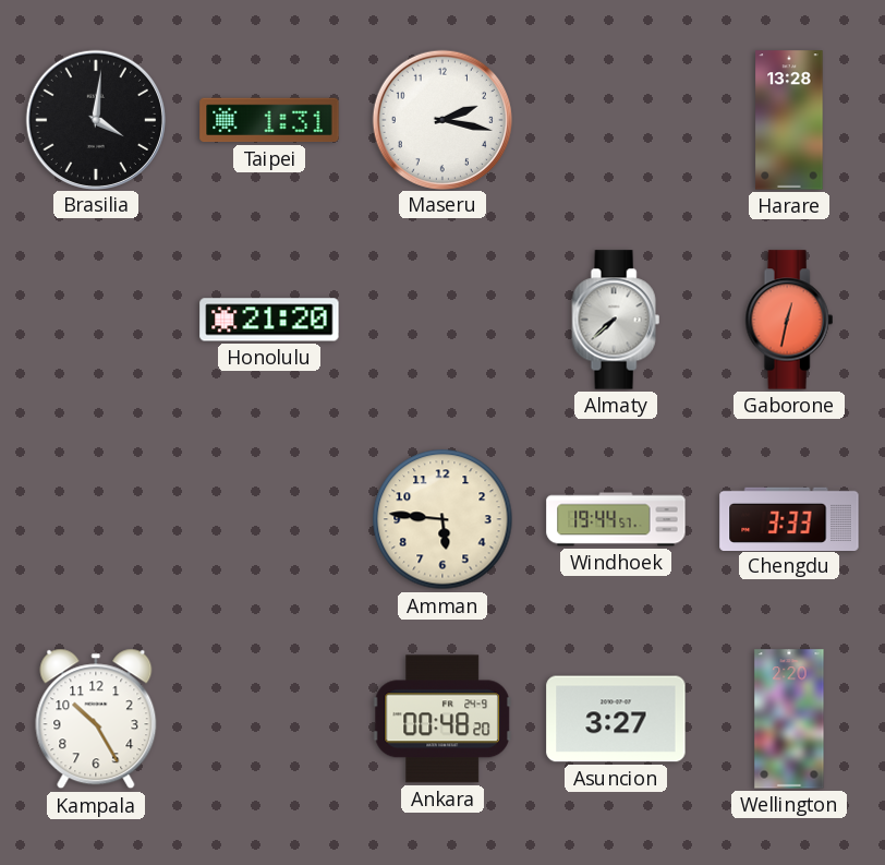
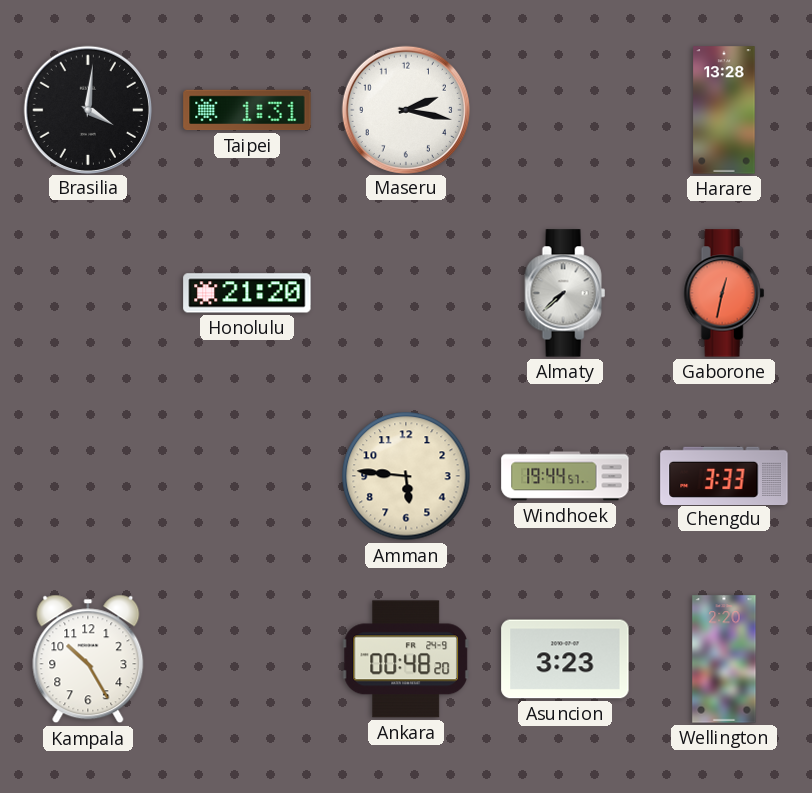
Asuncion: 3:27 -> 3:23
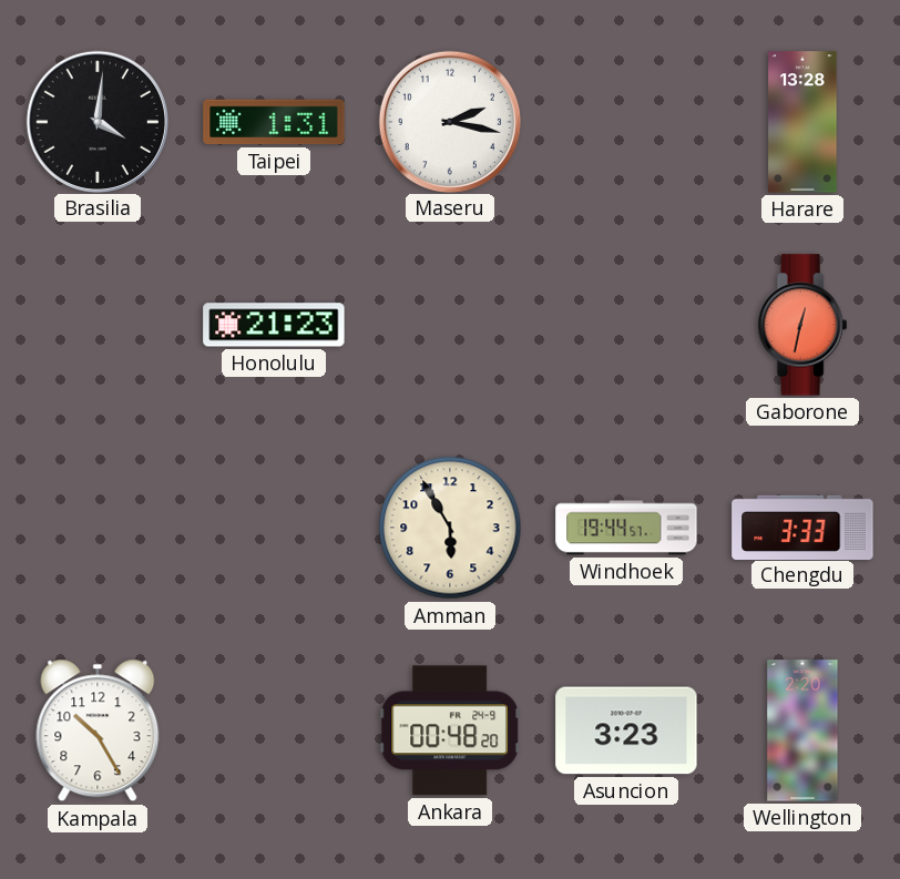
Honolulu: 21:20 -> 21:23
Almaty: 7:38 -> none
Amman: 5:46 -> 5:55
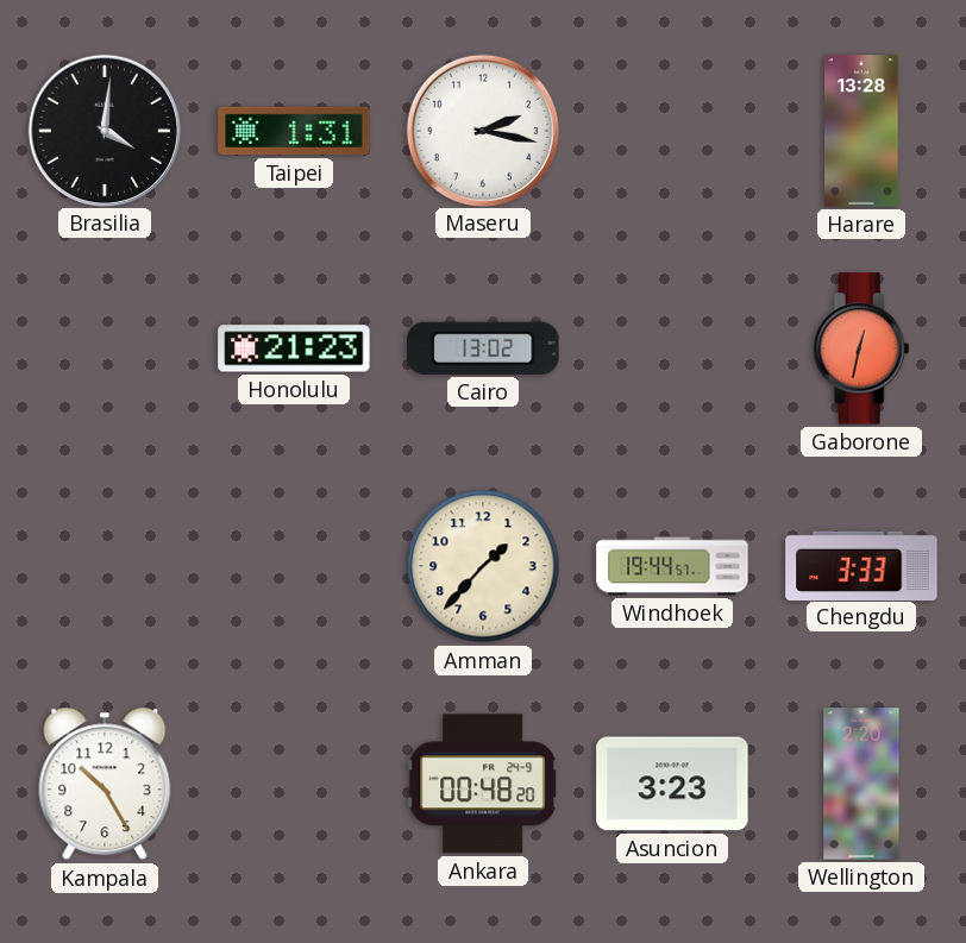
Cairo: none -> 13:02
Amman: 5:55 -> 1:37
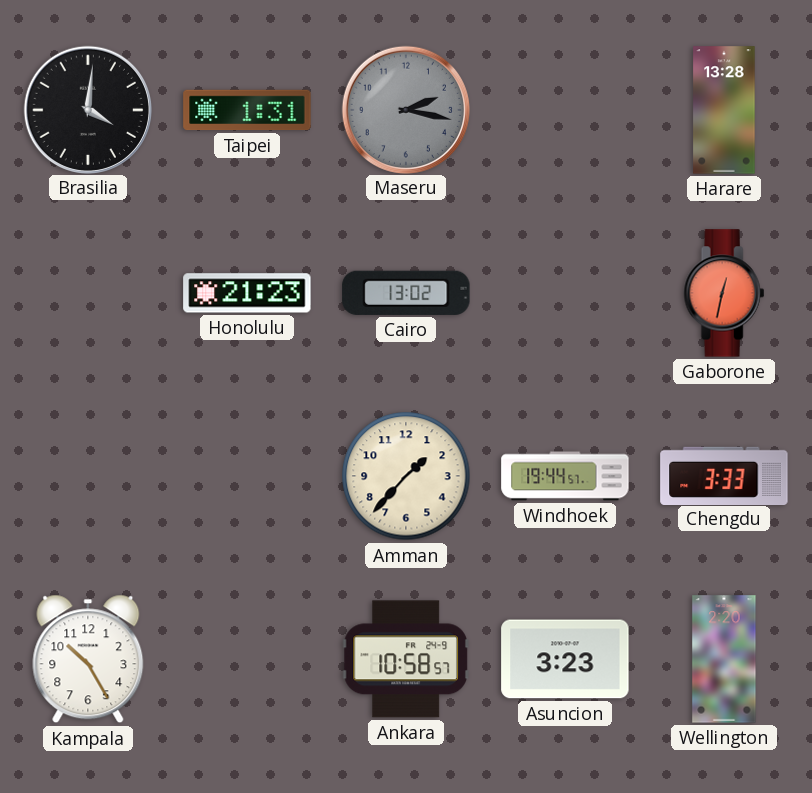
Maseru dial: white -> grey
Ankara: 00:48 -> 10:58
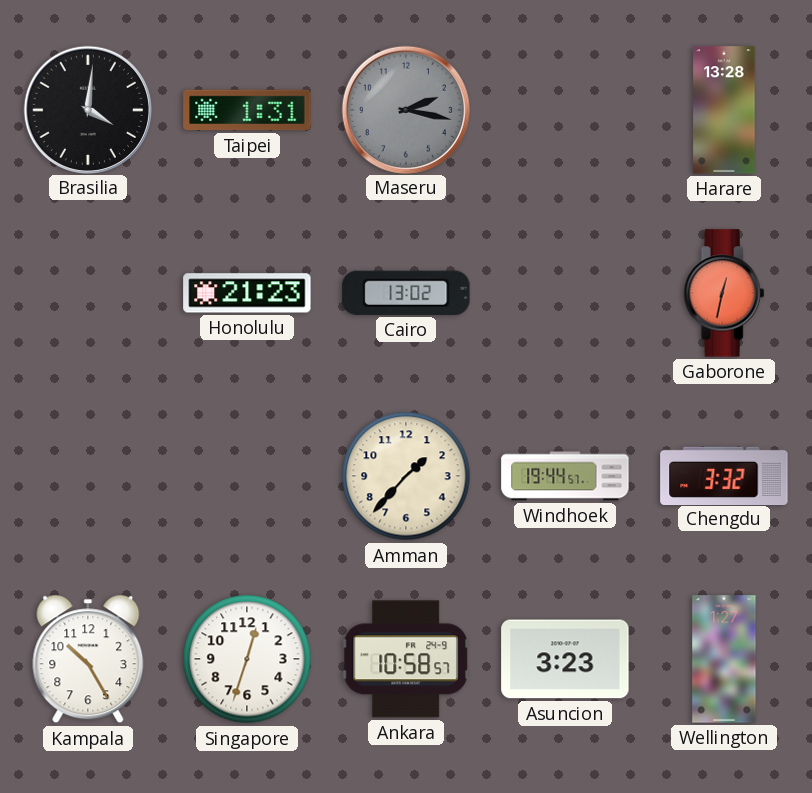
Chengdu: 3:33 -> 3:32
Singapore: none -> 12:33
Wellington: 2:20 -> 1:27
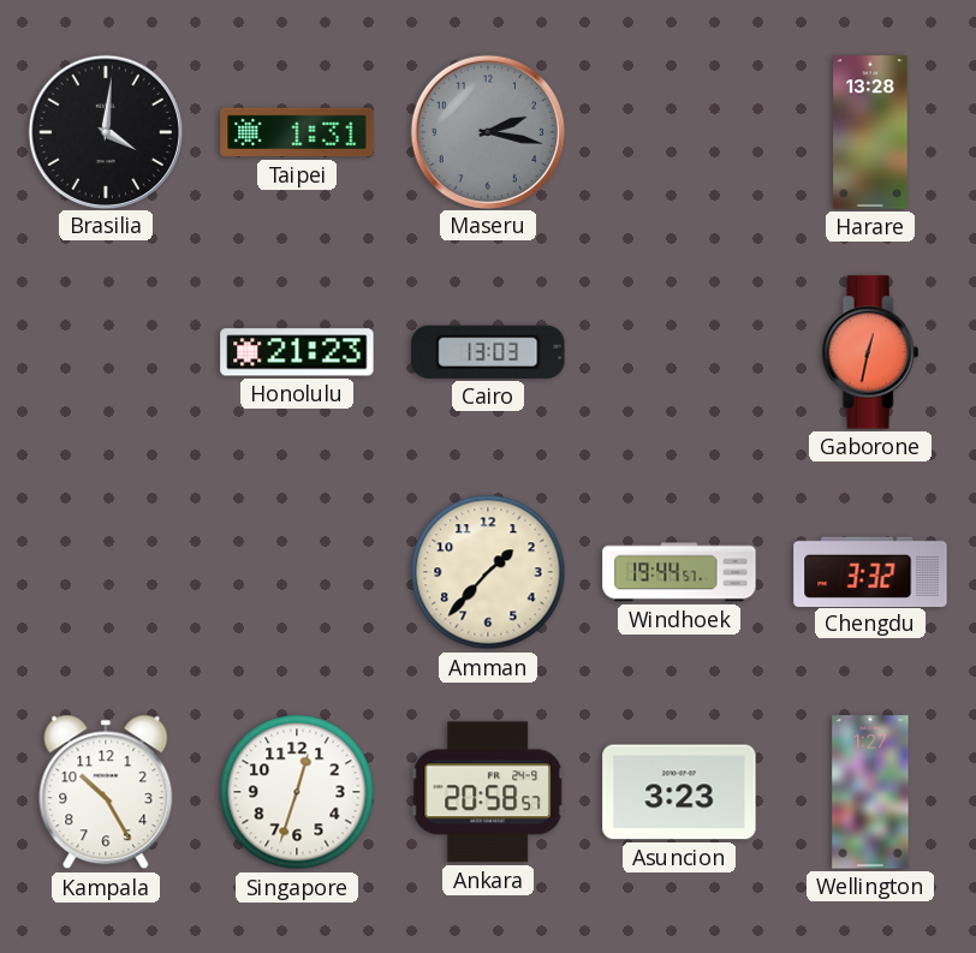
Cairo: 13:02 -> 13:03
Ankara: 10:58 -> 20:58
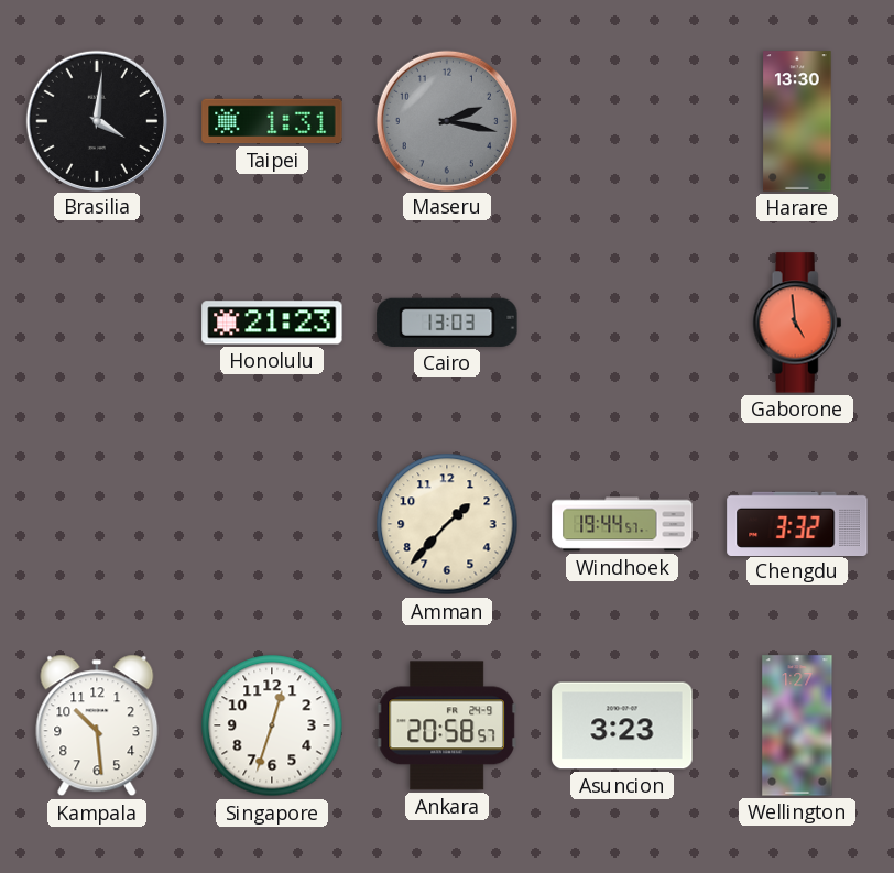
Harare: 13:28 -> 13:30
Gaborone: 12:32 -> 4:59
Kampala: 10:25 -> 10:29
